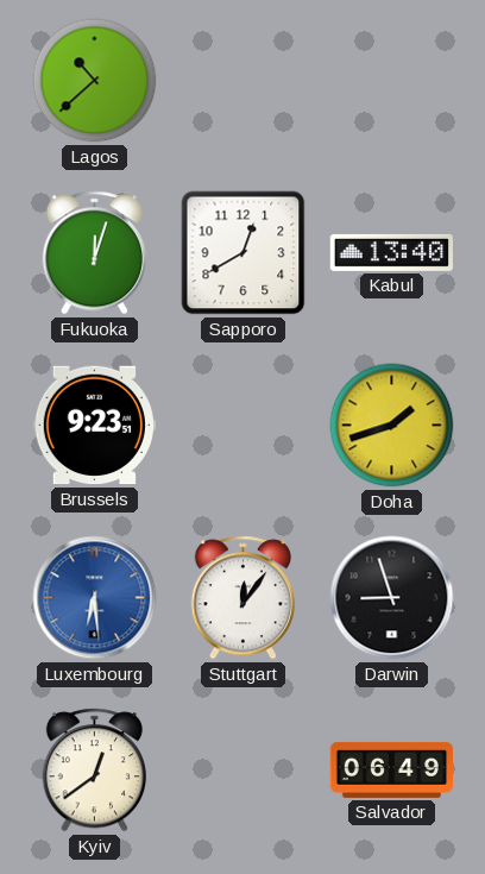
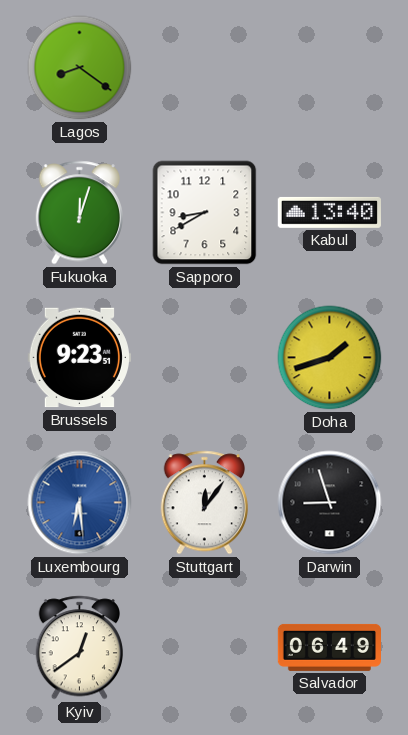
Lagos: 10:38 -> 8:21
Sapporo: 12:40 -> 8:40
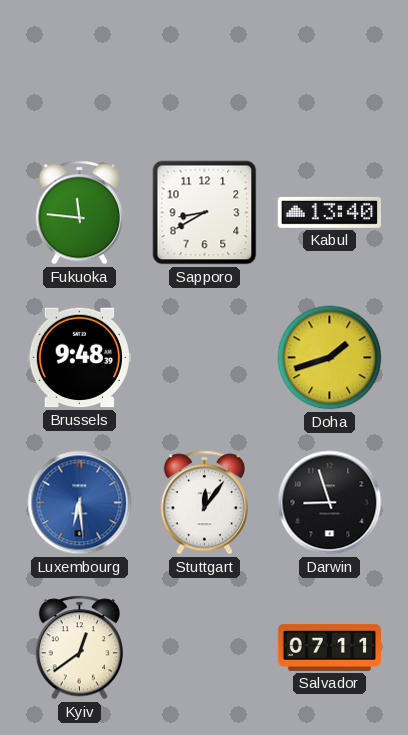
Lagos: 8:21 -> none
Fukuoka: 12:03 -> 11:46
Brussels: 9:23 -> 9:48
Salvador: 06:49 -> 07:11
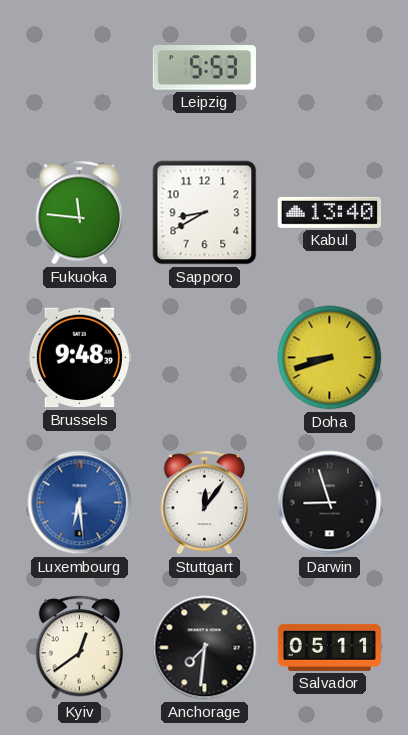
Leipzig: none -> 5:53
Doha: 1:42 -> 8:42
Anchorage: none -> 7:31
Salvador: 07:11 -> 05:11
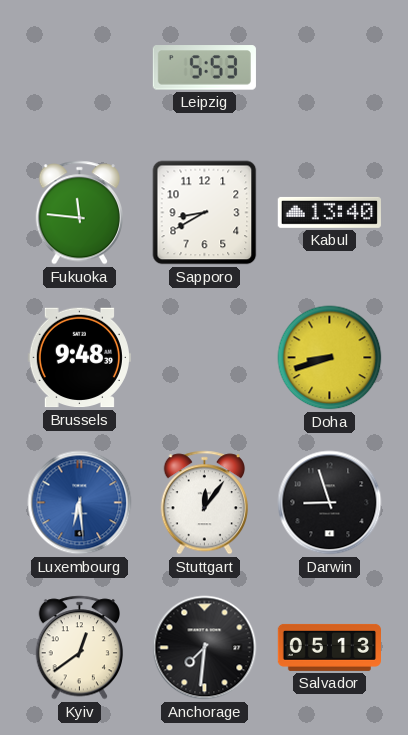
Salvador: 05:11 -> 05:13
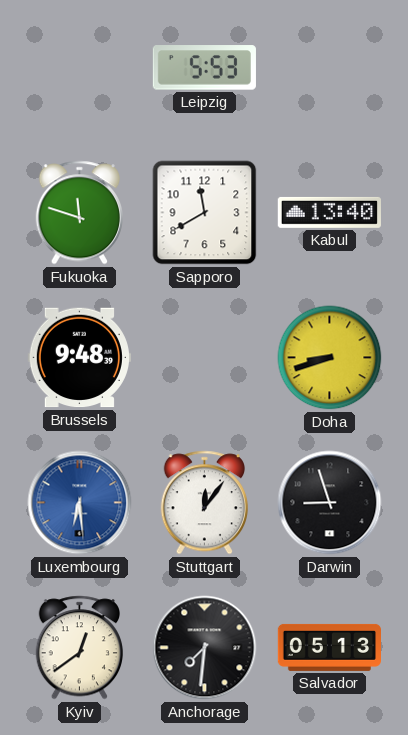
Fukuoka: 11:46 -> 11:48
Sapporo: 8:40 -> 11:40
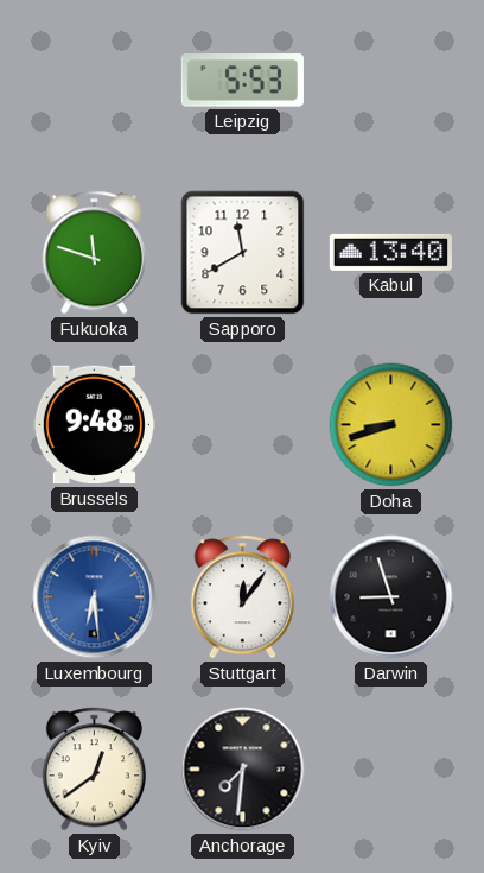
Salvador: 05:13 -> none
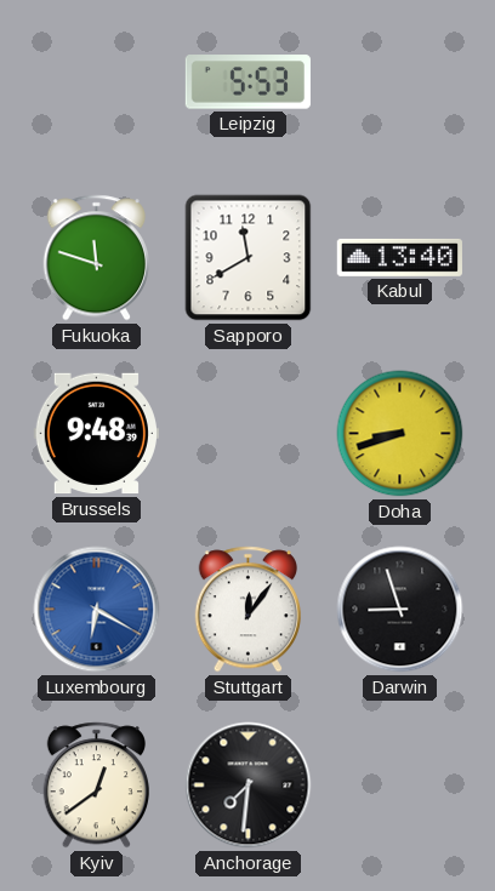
Luxembourg: 6:29 -> 6:20
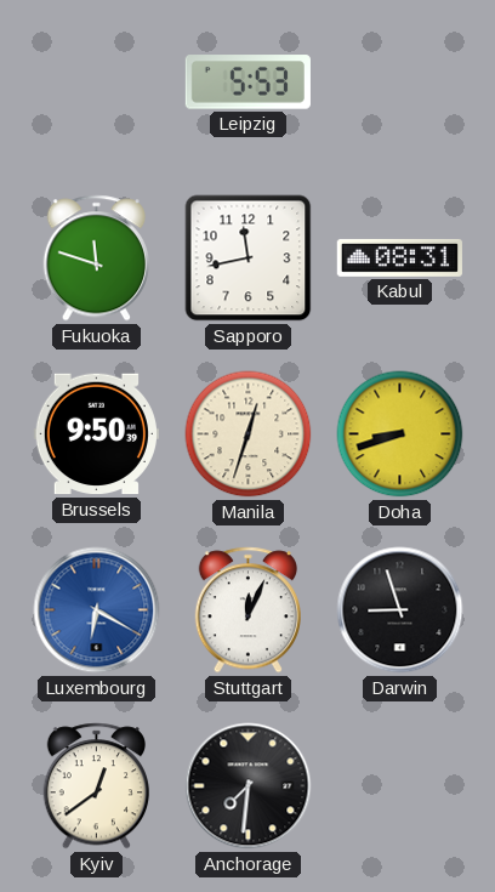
Sapporo: 11:40 -> 11:43
Kabul: 13:40 -> 08:31
Brussels: 9:48 -> 9:50
Manila: none -> 12:33
Stuttgart: 12:06 -> 12:04
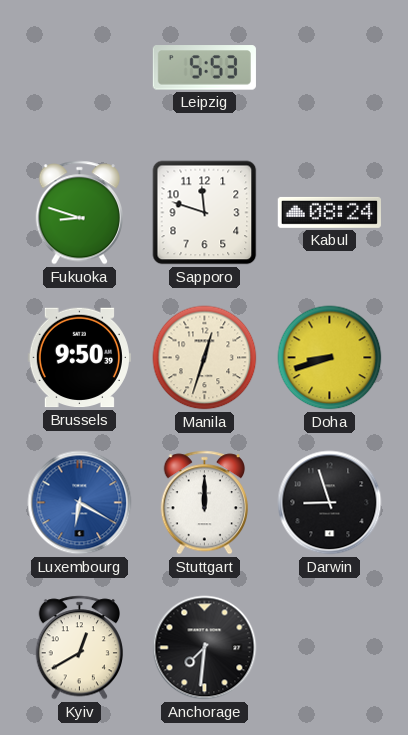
Fukuoka: 11:48 -> 8:48
Sapporo: 11:43 -> 11:48
Kabul: 08:31 -> 08:24
Stuttgart: 12:04 -> 12:00
Kyiv: 12:39 -> 12:40
